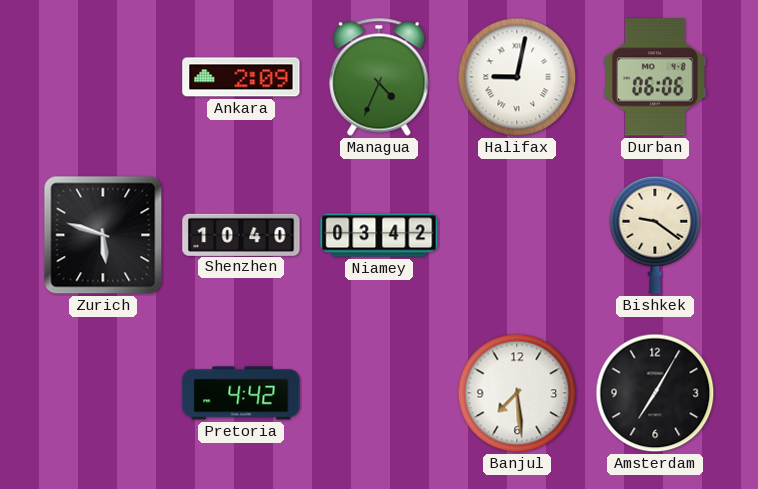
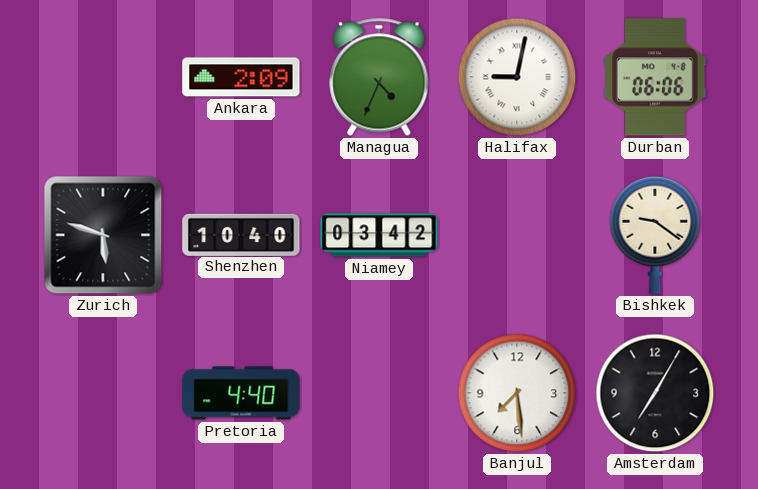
Pretoria: 4:42 -> 4:40
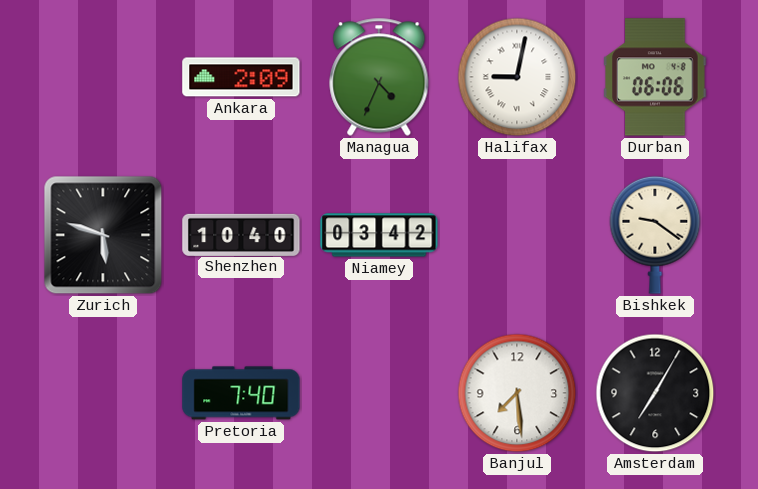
Pretoria: 4:40 -> 7:40
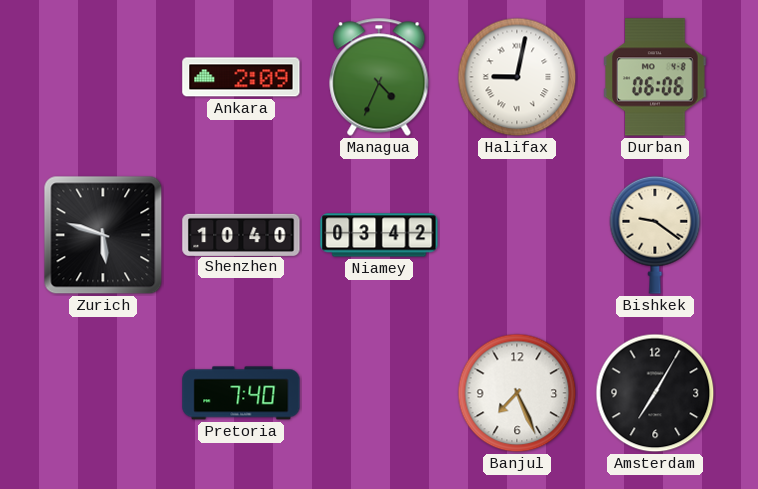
Banjul: 7:29 -> 7:26
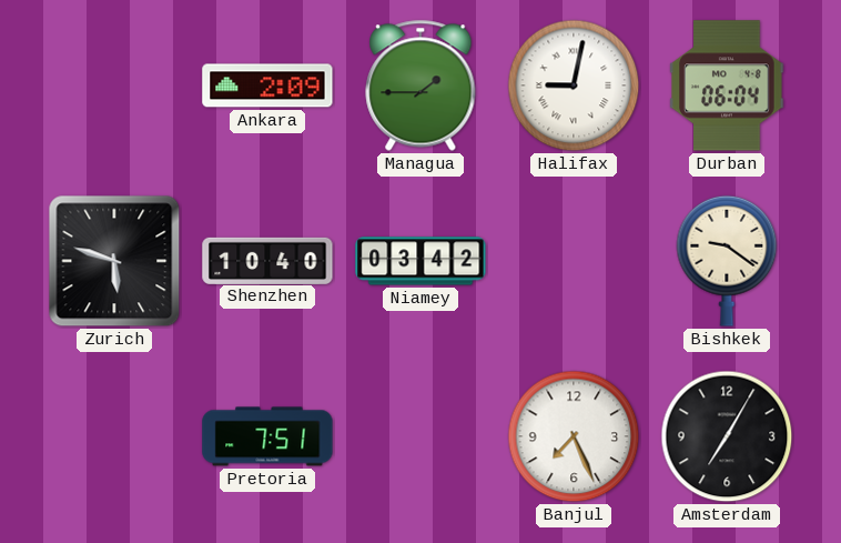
Managua: 4:34 -> 1:45
Durban: 06:06 -> 06:04
Pretoria: 7:40 -> 7:51
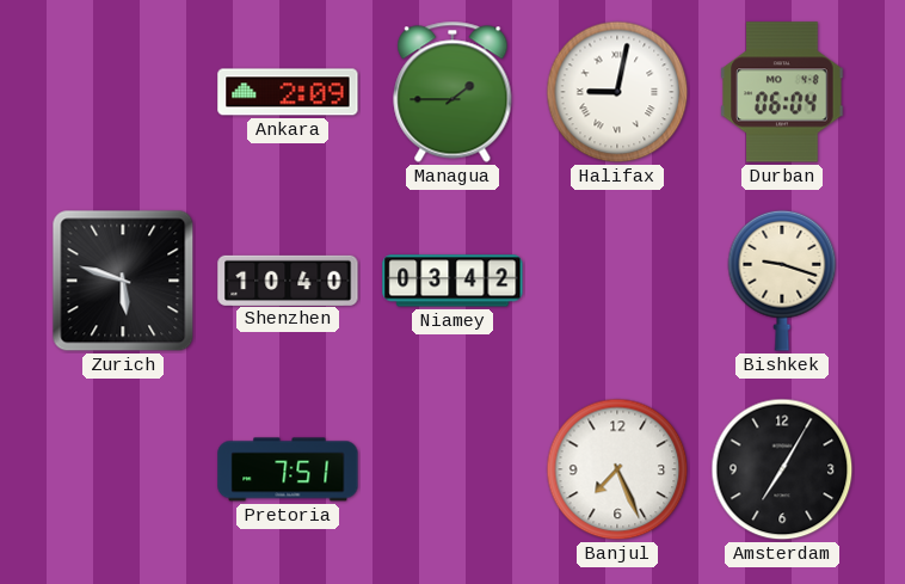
Bishkek: 9:21 -> 9:18
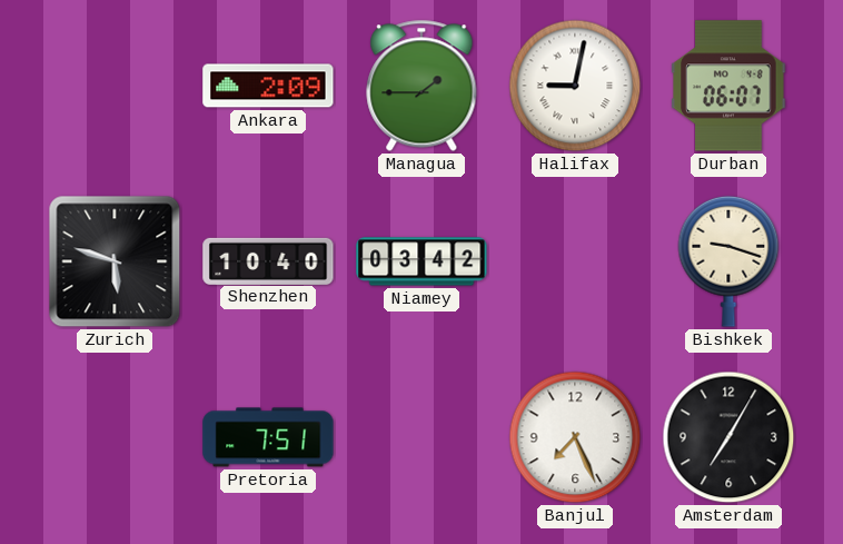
Durban: 06:04 -> 06:07
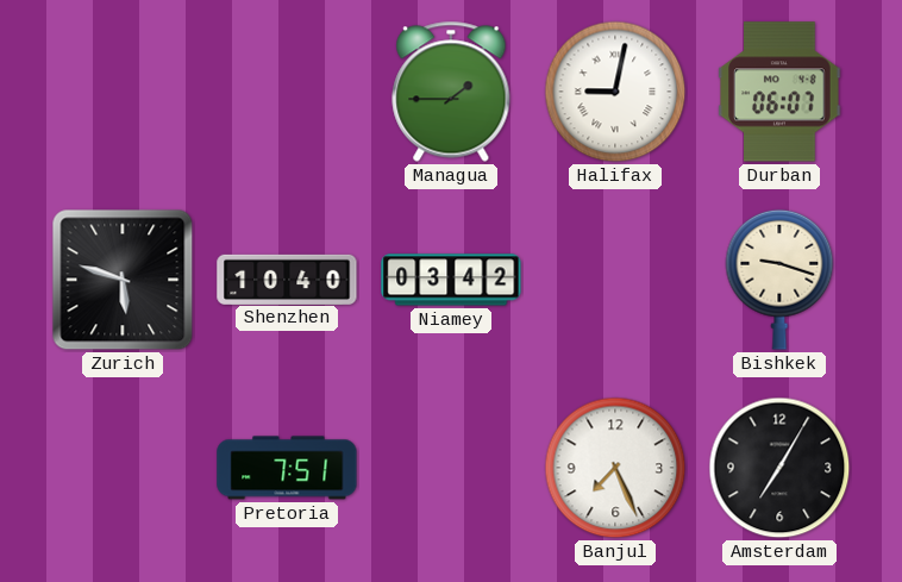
Ankara: 2:09 -> none
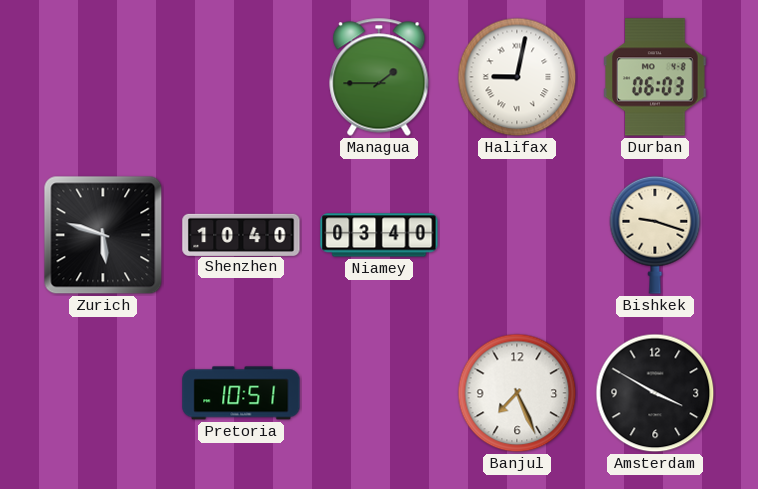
Durban: 06:07 -> 06:03
Niamey: 03:42 -> 03:40
Pretoria: 7:51 -> 10:51
Amsterdam: 7:05 -> 3:50
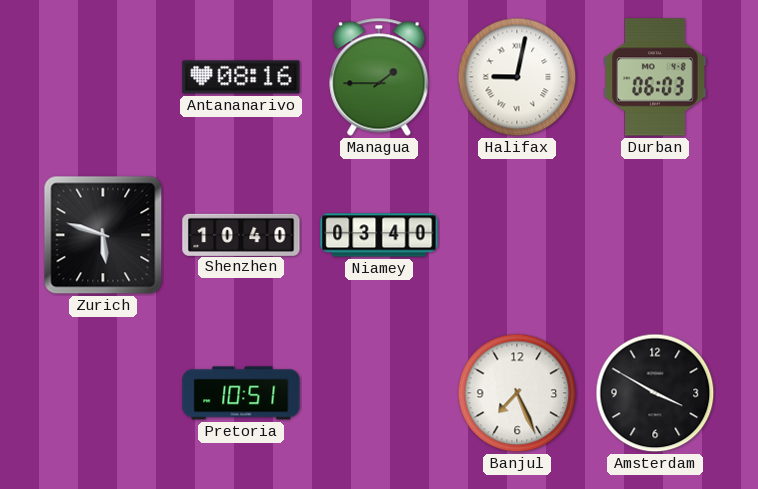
Antananarivo: none -> 08:16
Bishkek: 9:18 -> none
